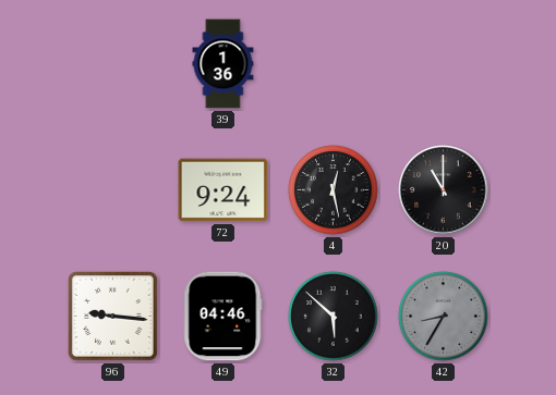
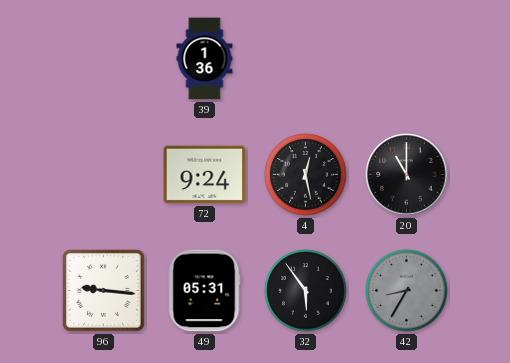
49: 04:46 -> 05:31
32: 5:52 -> 5:54
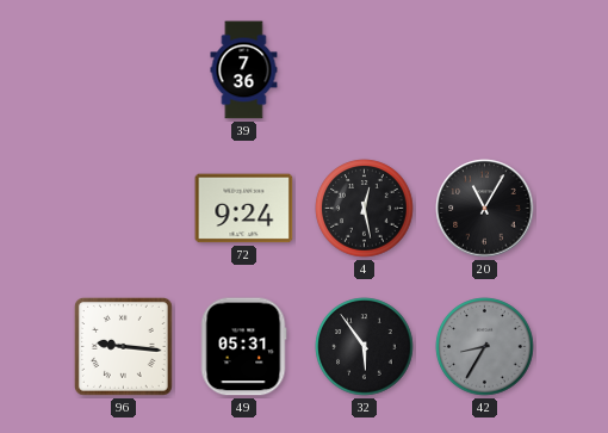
39: 1:36 -> 7:36
20: 11:00 -> 11:05
